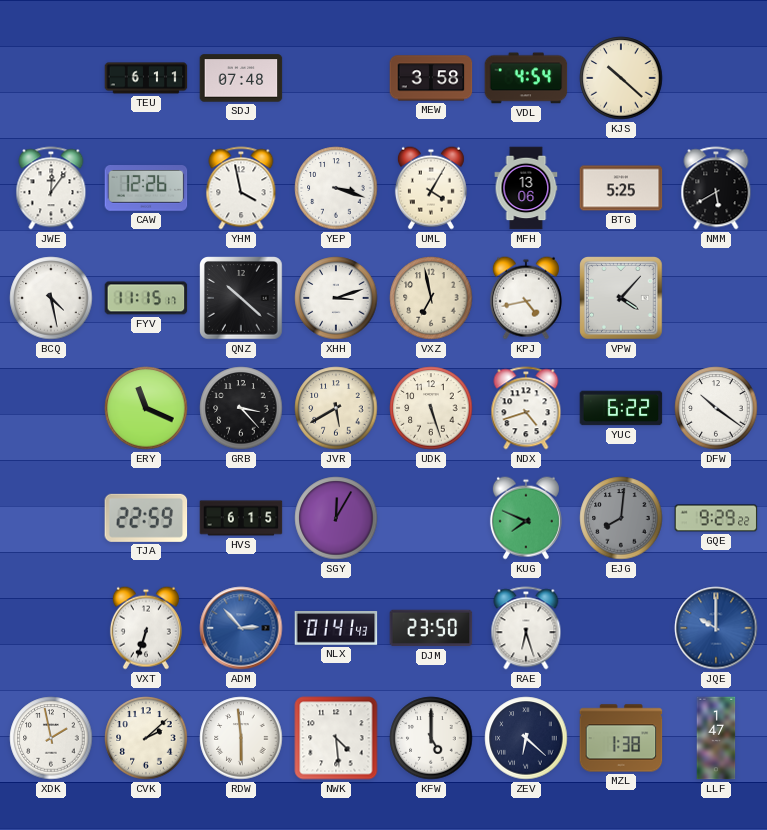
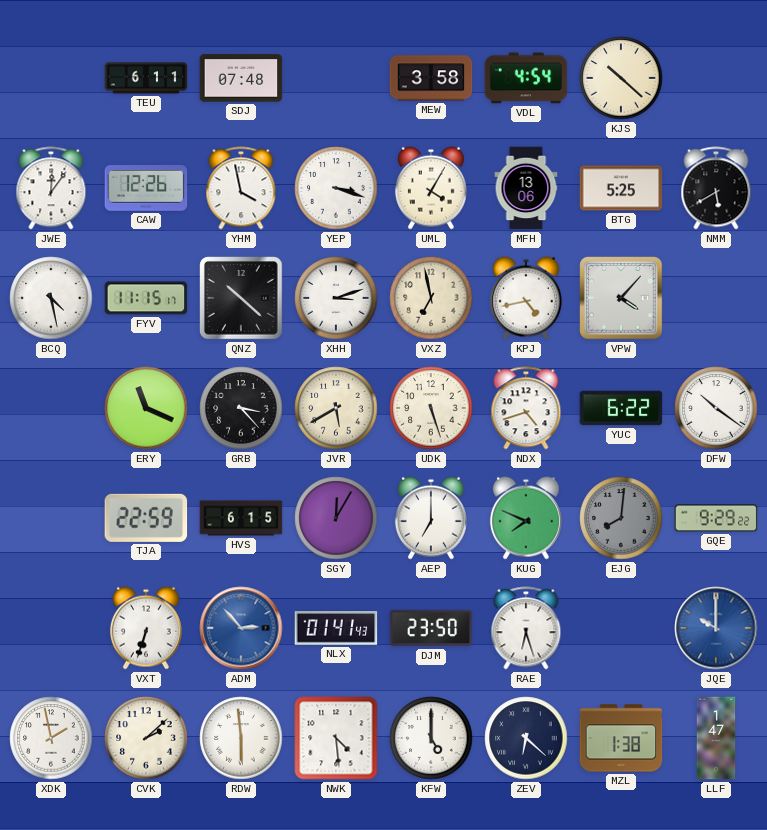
AEP: none -> 7:00
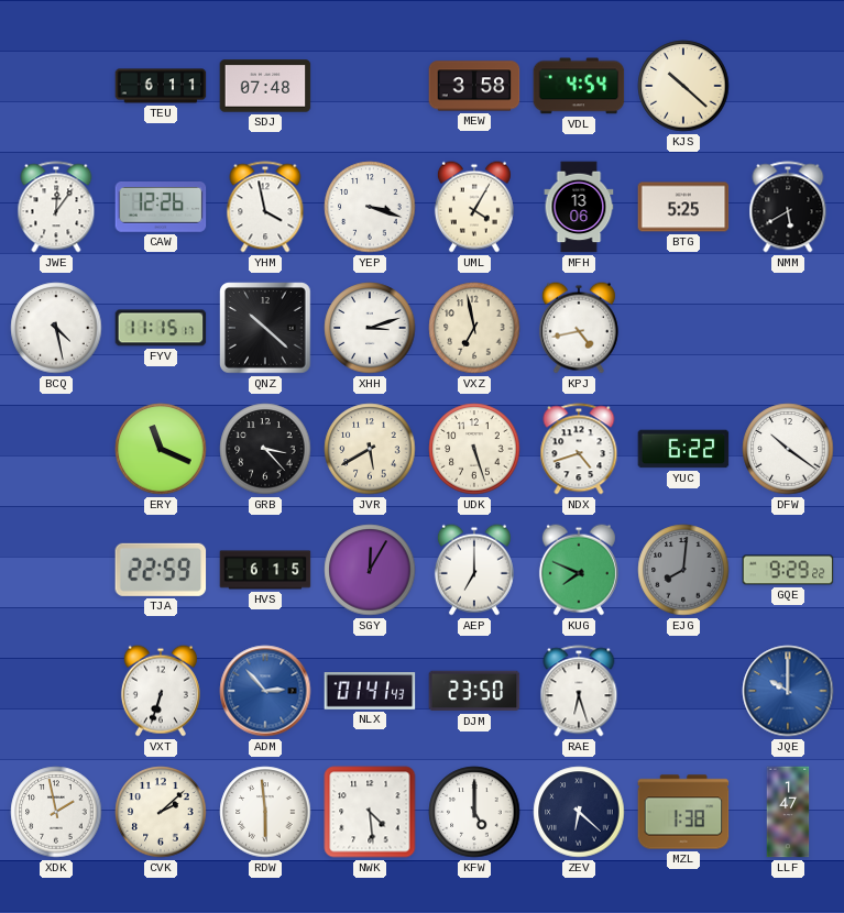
VPW: 4:07 -> none
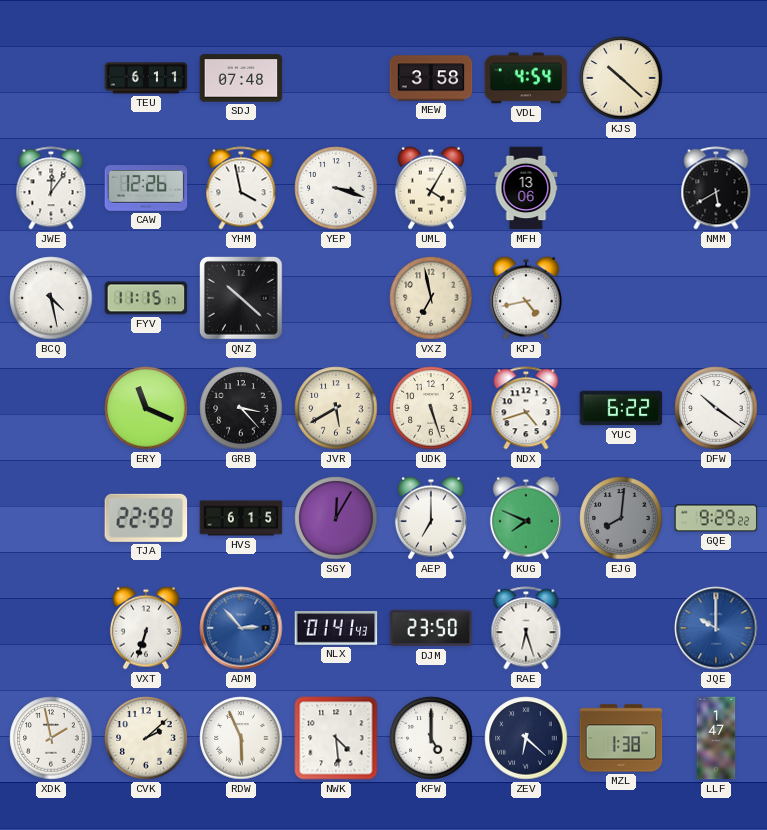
BTG: 5:25 -> none
XHH: 3:12 -> none
RDW: 5:59 -> 5:56
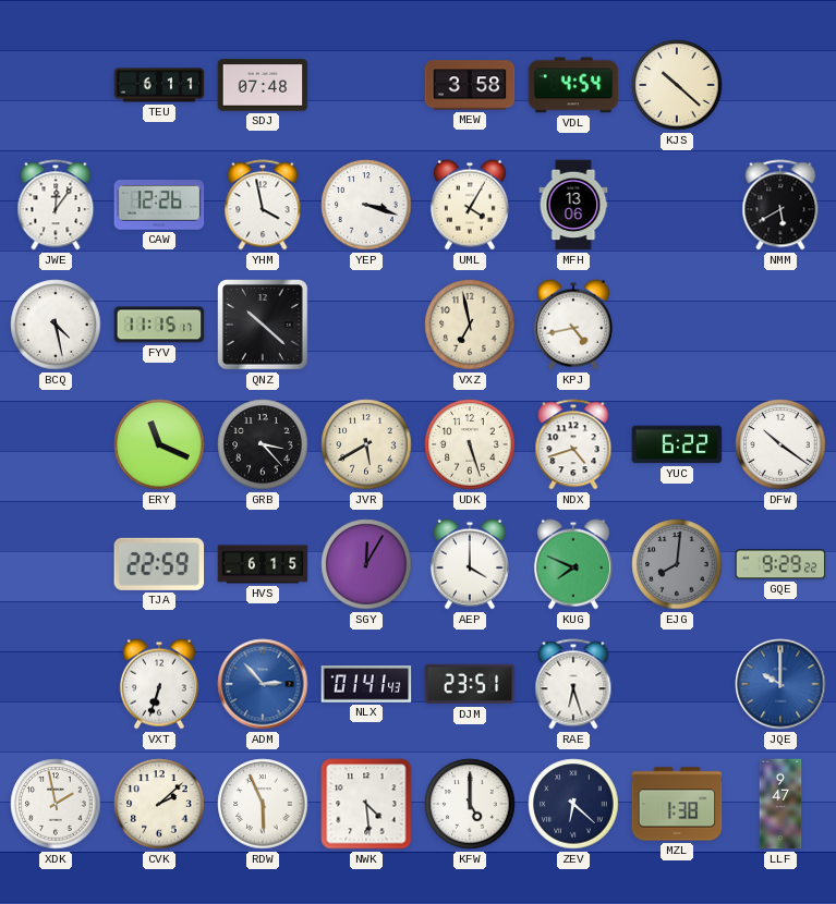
AEP: 7:00 -> 4:00
DJM: 23:50 -> 23:51
LLF: 1:47 -> 9:47
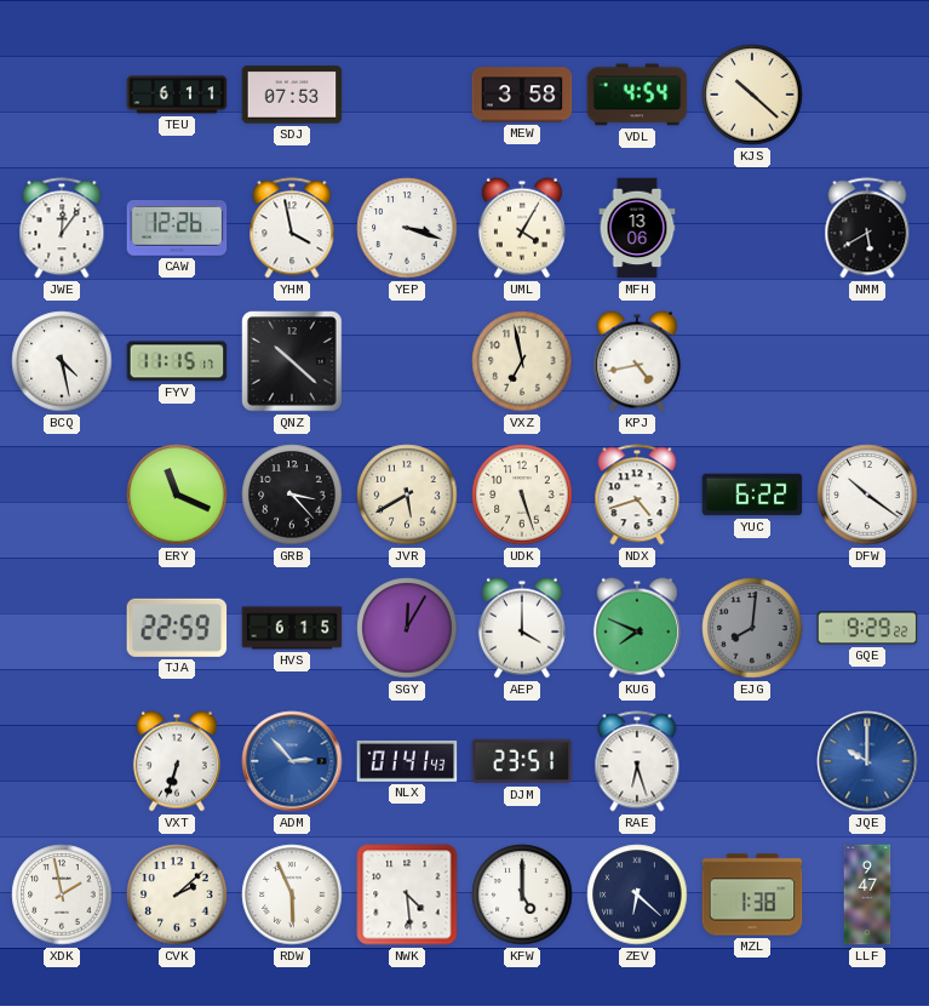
SDJ: 07:48 -> 07:53
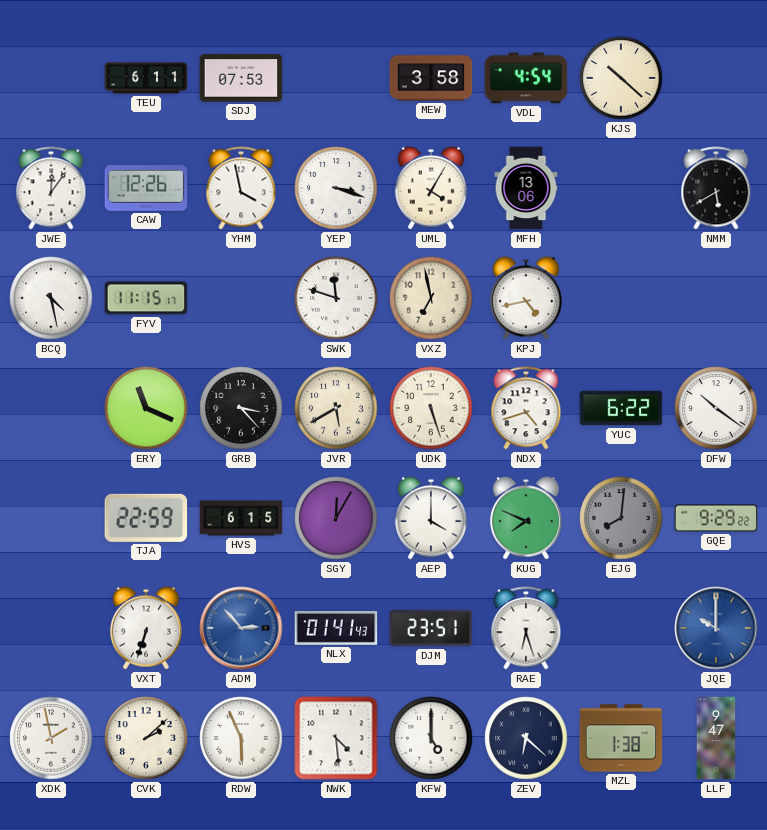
QNZ: 10:22 -> none
SWK: none -> 11:48
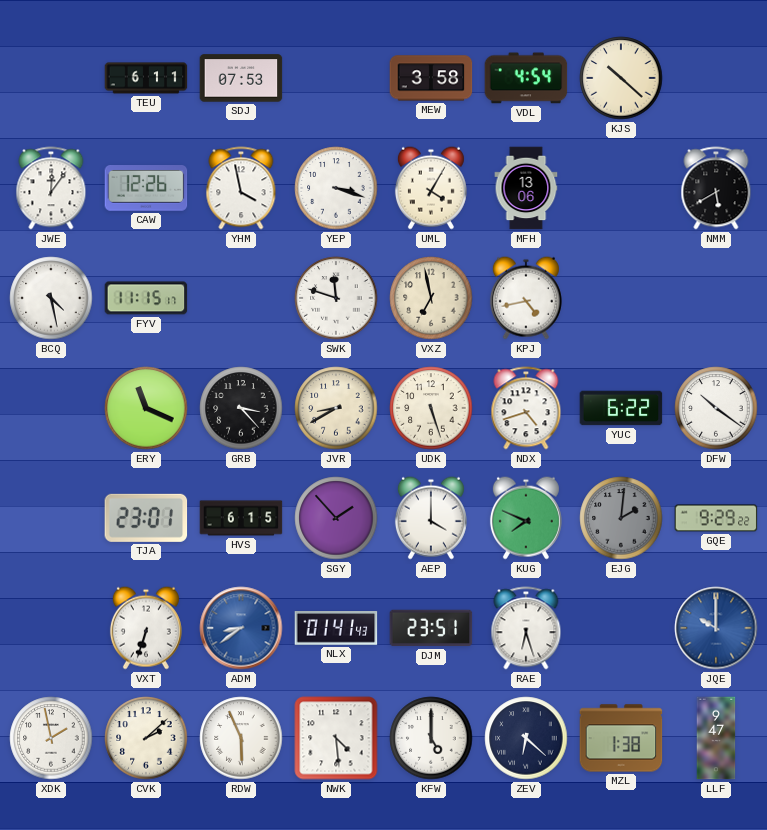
JVR: 5:40 -> 8:40
TJA: 22:59 -> 23:01
SGY: 12:05 -> 1:53
EJG: 8:01 -> 2:01
ADM: 2:53 -> 8:39
